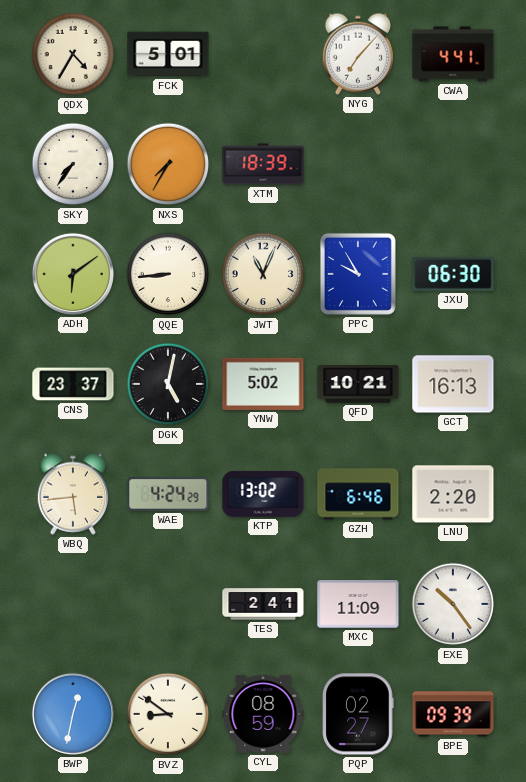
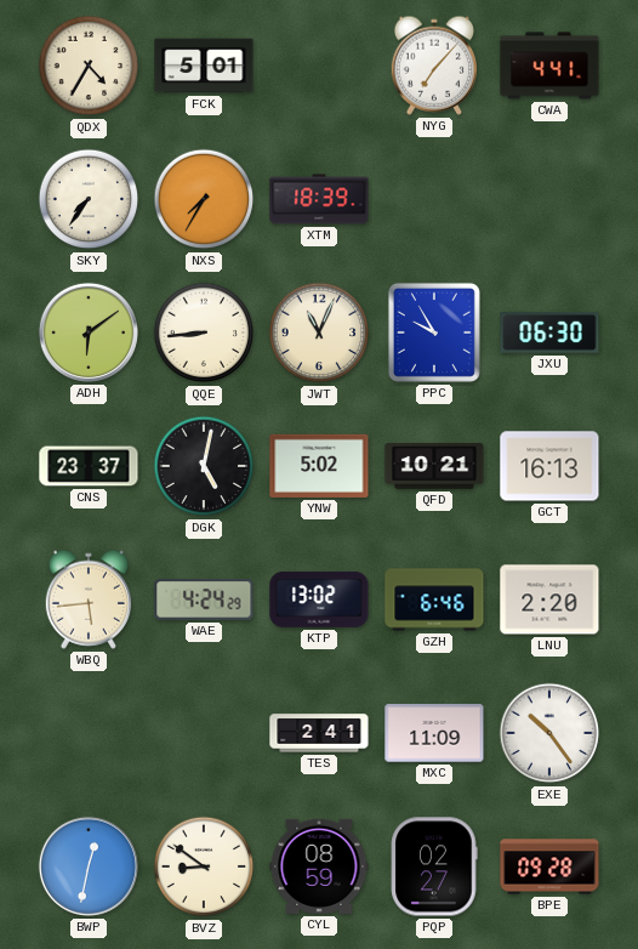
BPE: 09:39 -> 09:28
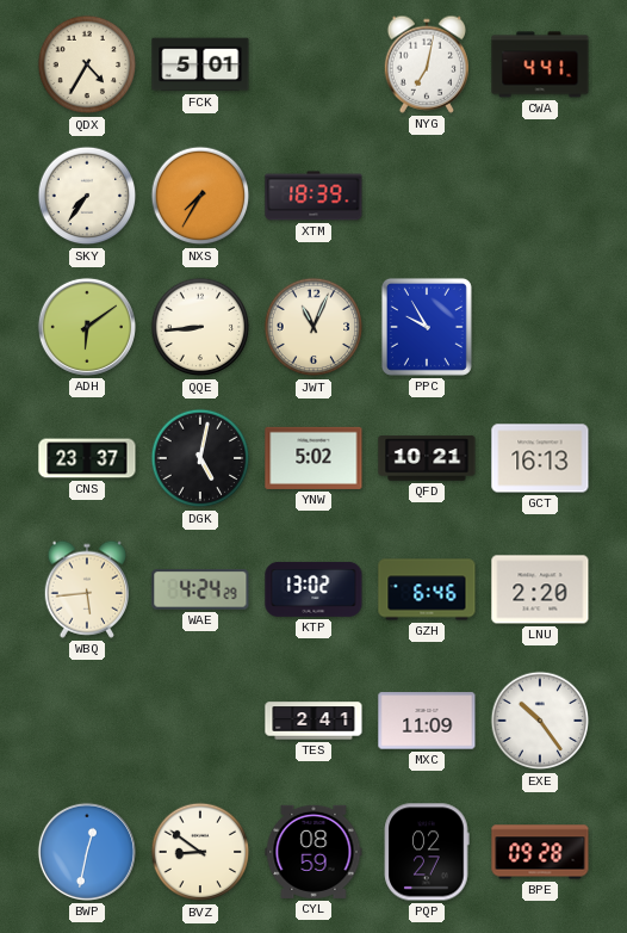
NYG: 7:07 -> 7:02
JXU: 06:30 -> none
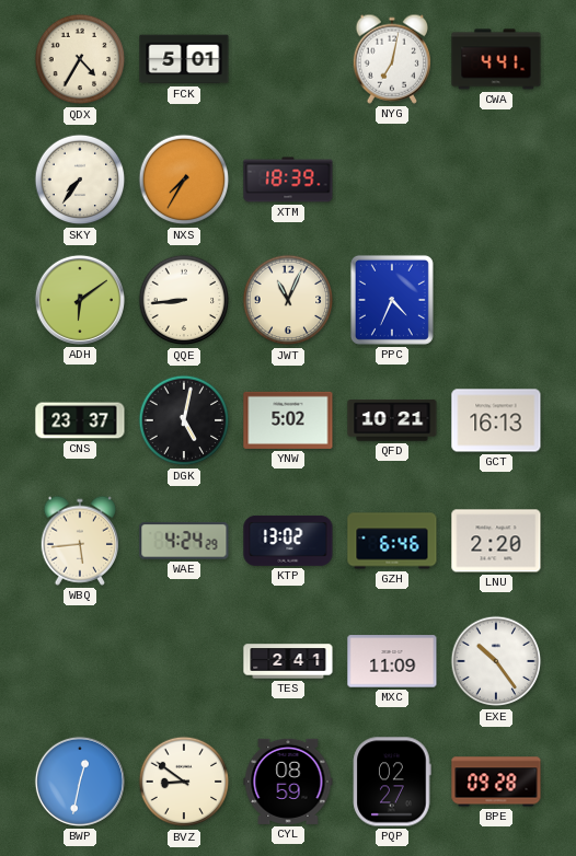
PPC: 9:55 -> 4:34
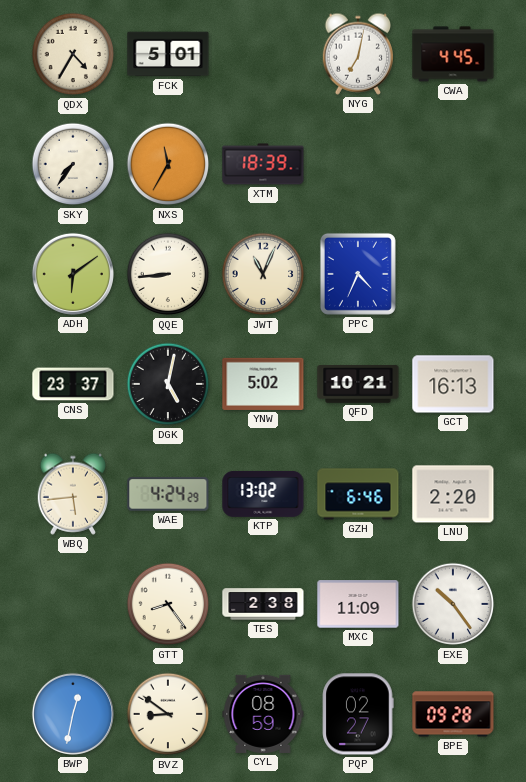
CWA: 4:41 -> 4:45
NXS: 7:35 -> 11:35
GTT: none -> 8:24
TES: 2:41 -> 2:38
